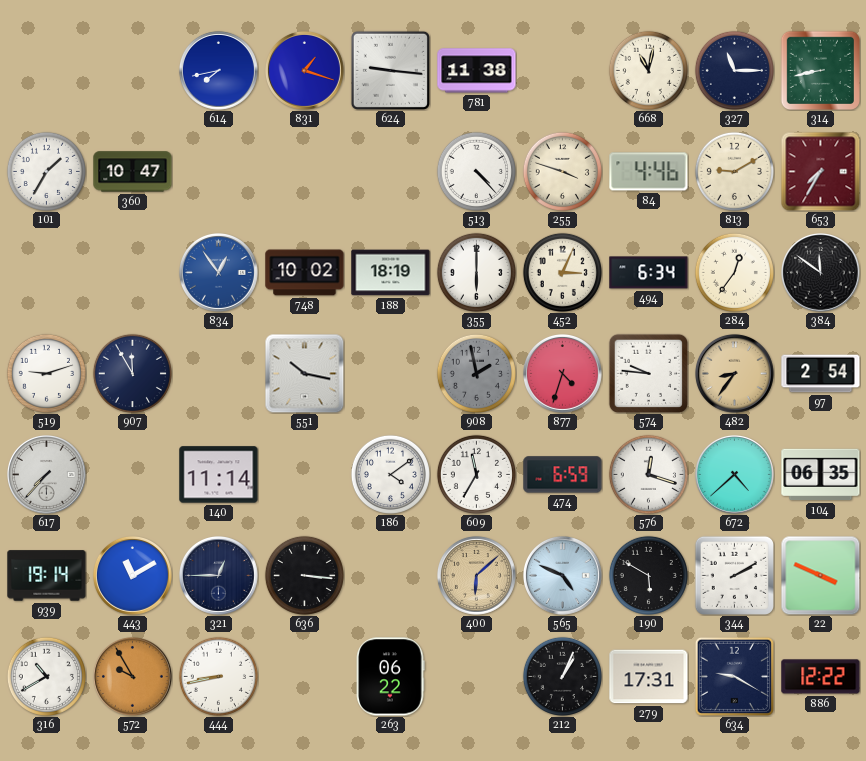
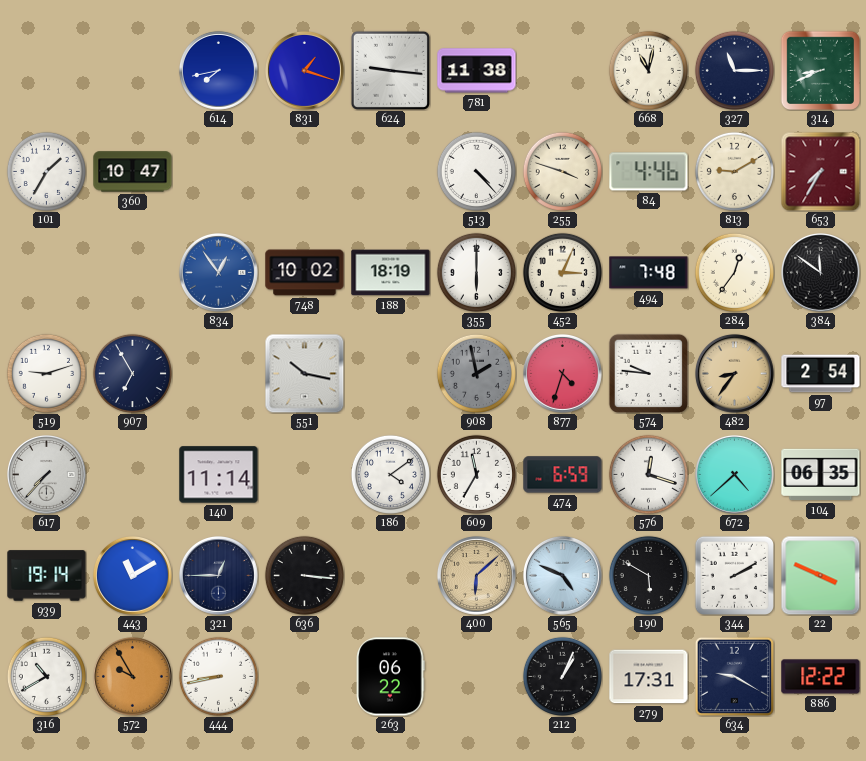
314: 8:43 -> 8:41
494: 6:34 -> 7:48
907: 11:55 -> 6:55
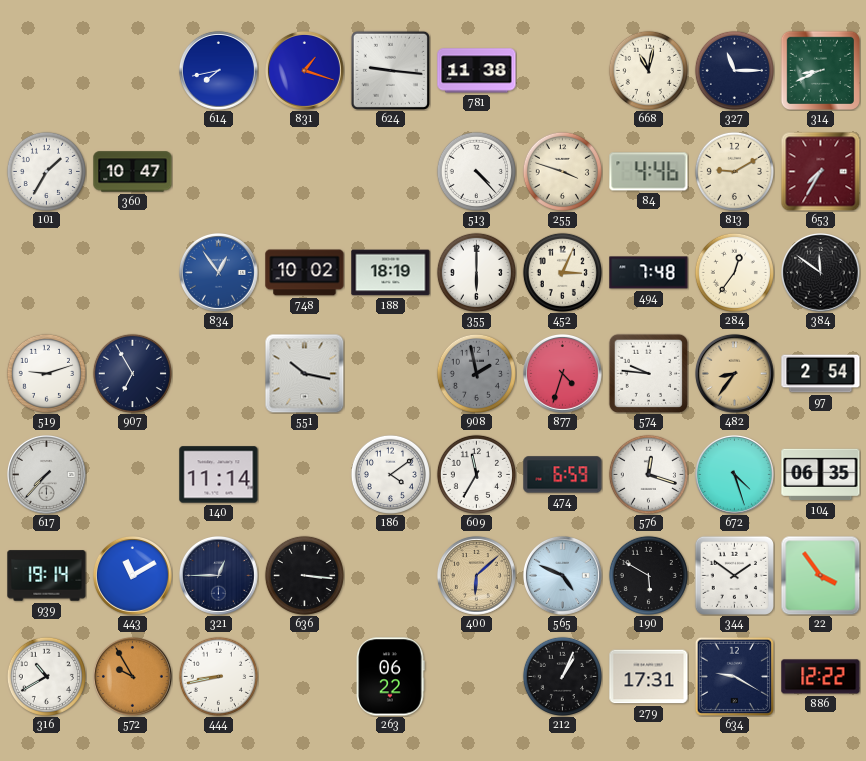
672: 4:38 -> 4:27
344: 2:10 -> 1:51
22: 3:49 -> 3:54
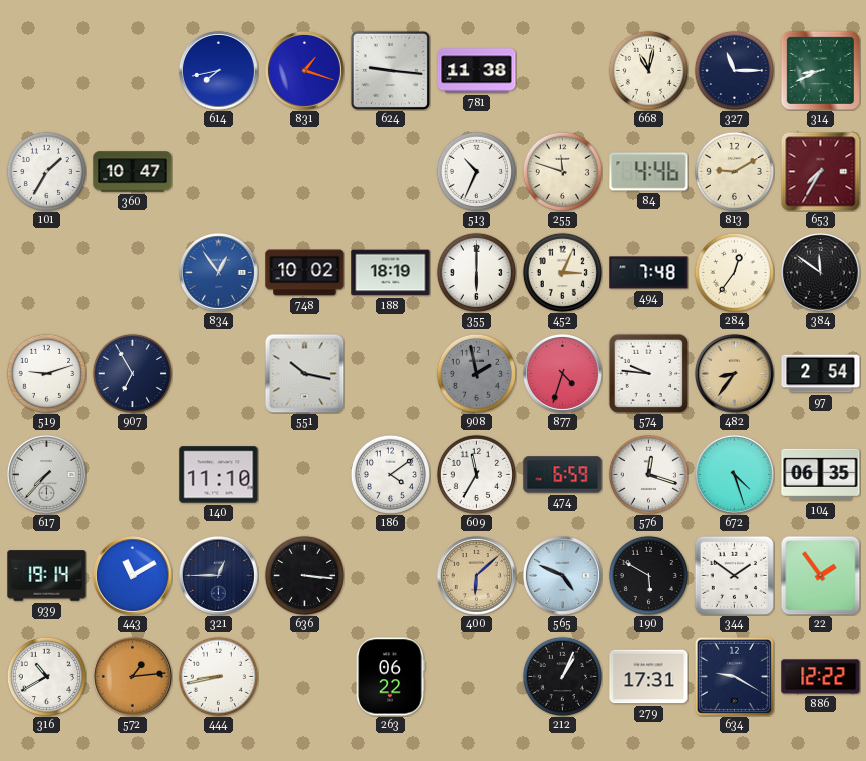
513: 4:23 -> 10:34
255: 3:48 -> 11:48
140: 11:14 -> 11:10
22: 3:54 -> 1:54
572: 9:55 -> 1:14
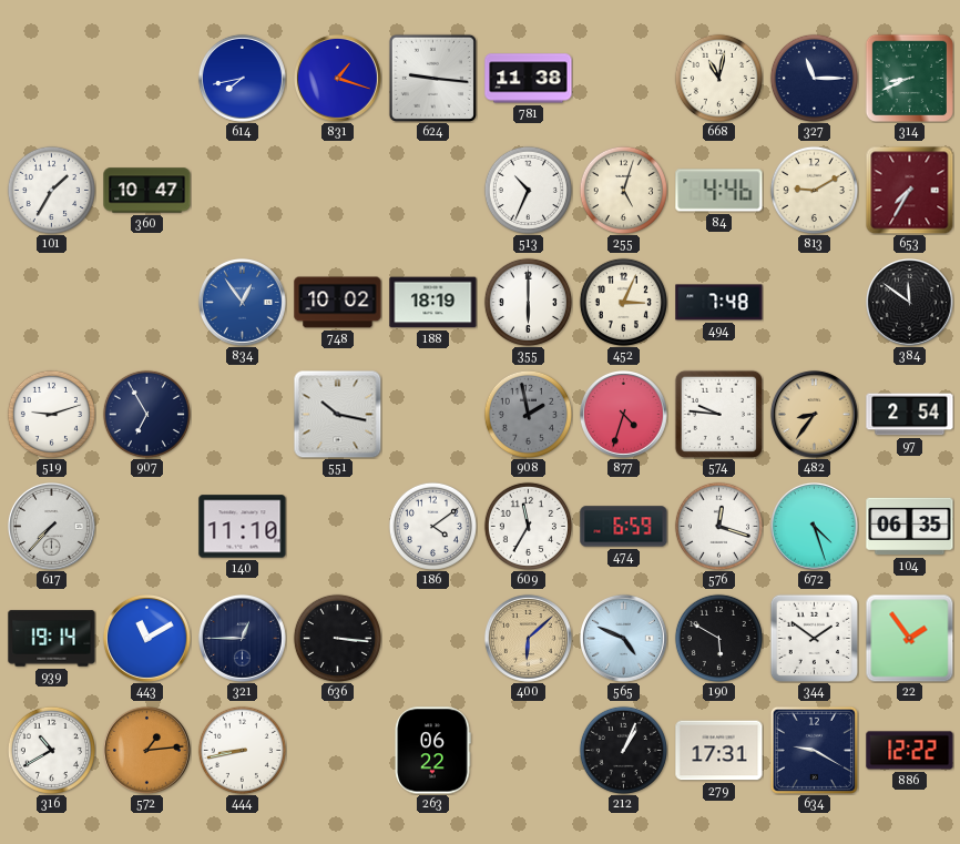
255: 11:48 -> 5:03
284: 12:36 -> none
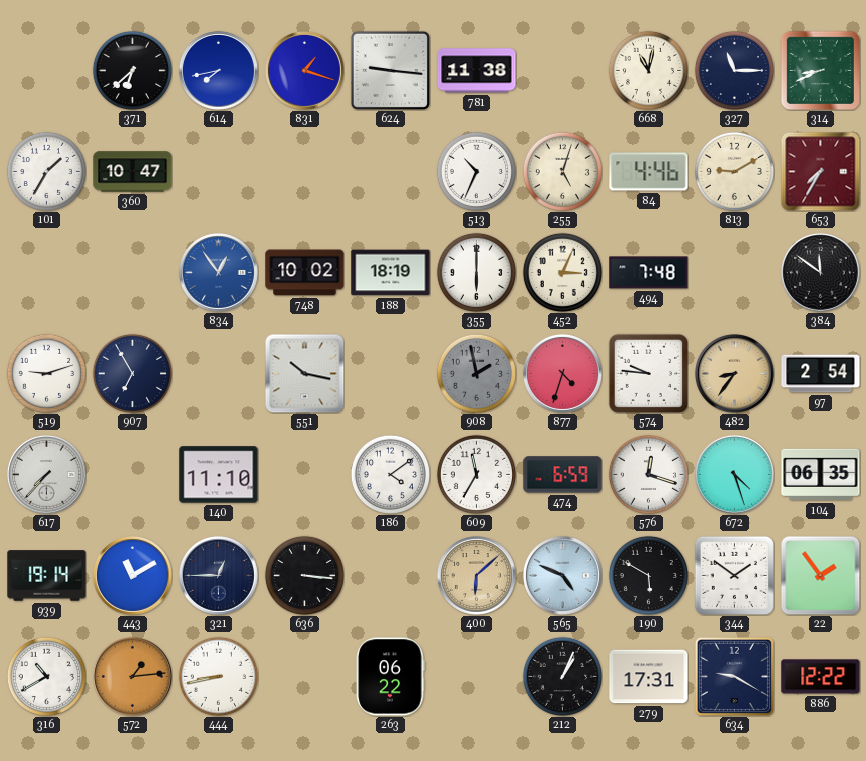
371: none -> 6:38
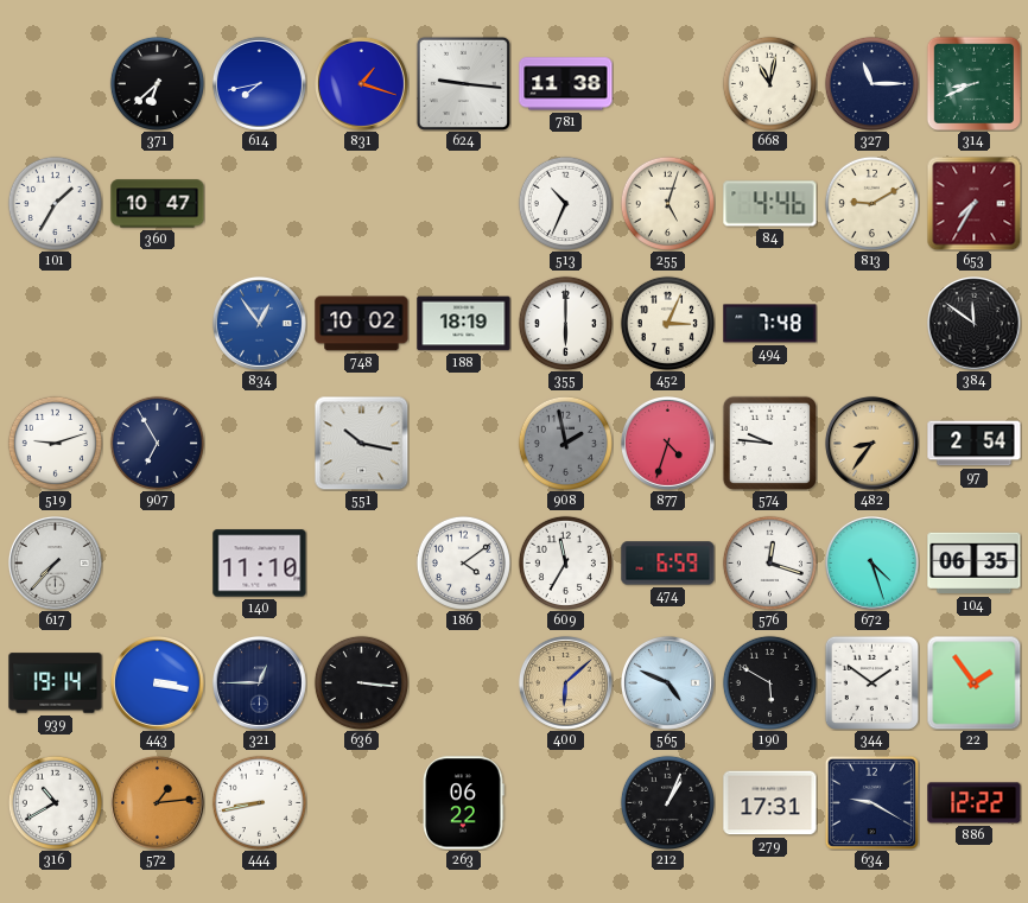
443: 11:10 -> 3:17
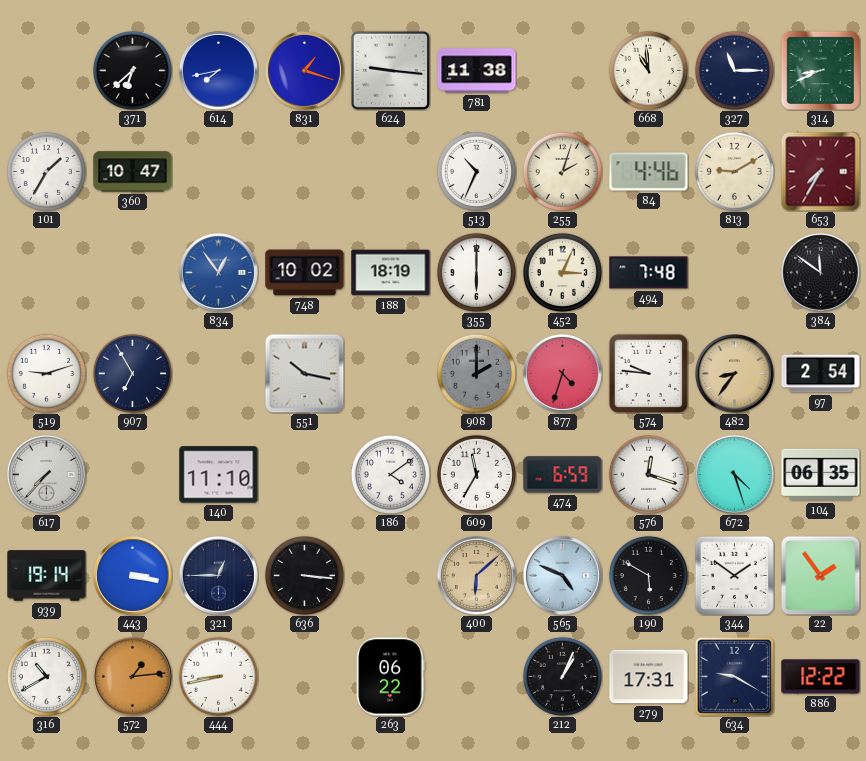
668: 11:02 -> 10:59
255: 5:03 -> 2:03
908: 1:58 -> 2:00
